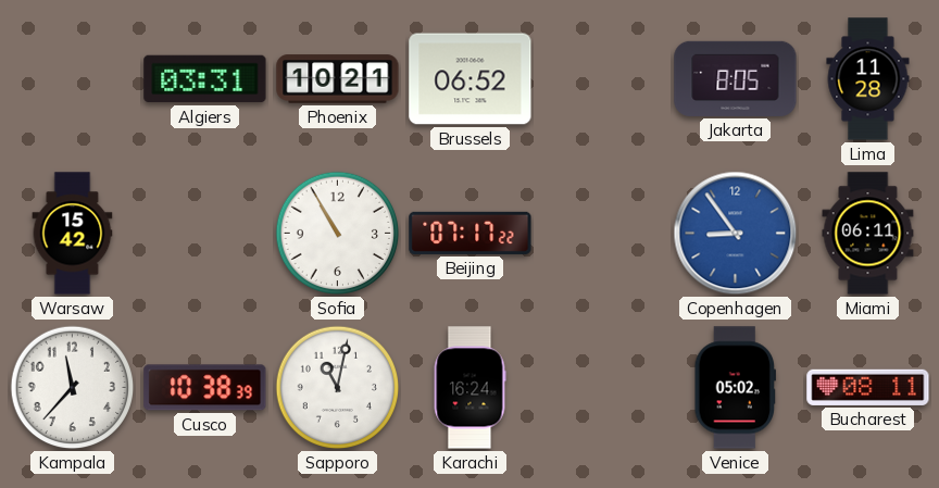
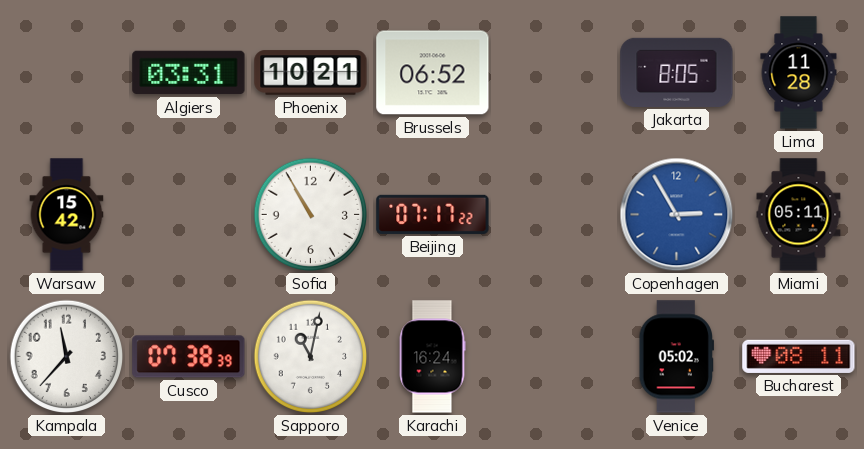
Copenhagen: 8:54 -> 2:55
Miami: 06:11 -> 05:11
Cusco: 10:38 -> 07:38
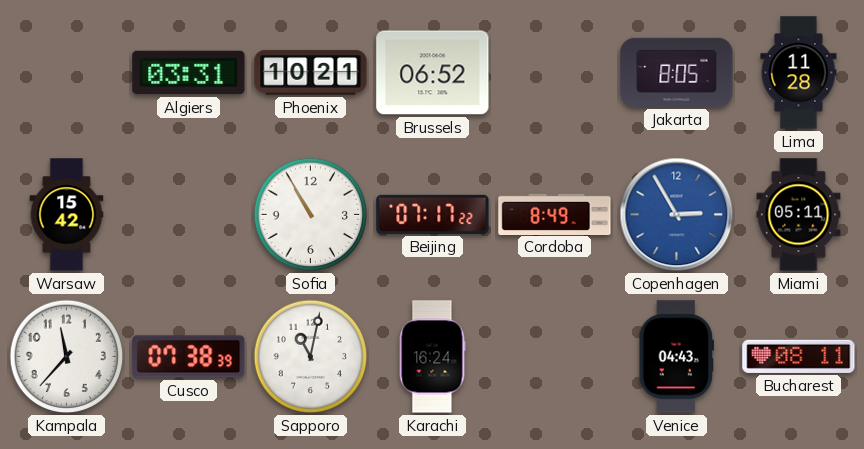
Cordoba: none -> 8:49
Venice: 05:02 -> 04:43
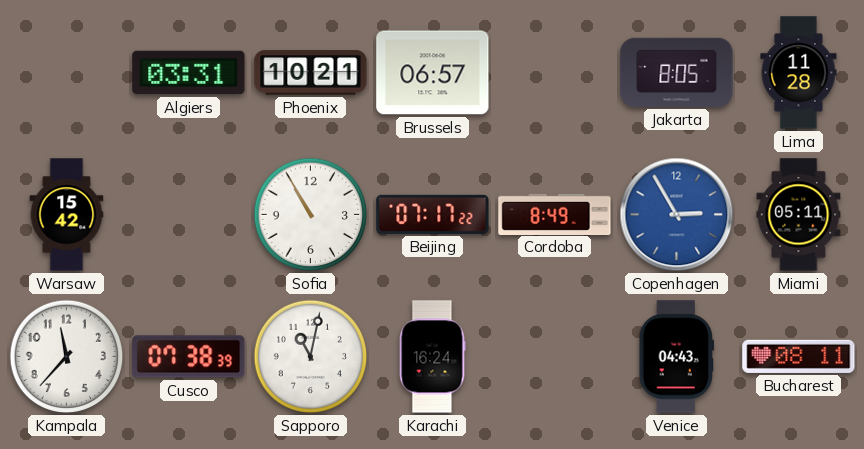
Brussels: 06:52 -> 06:57
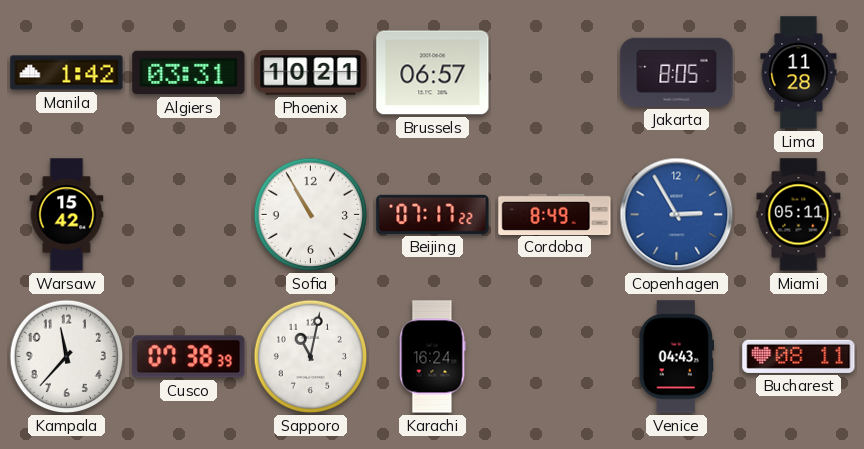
Manila: none -> 1:42
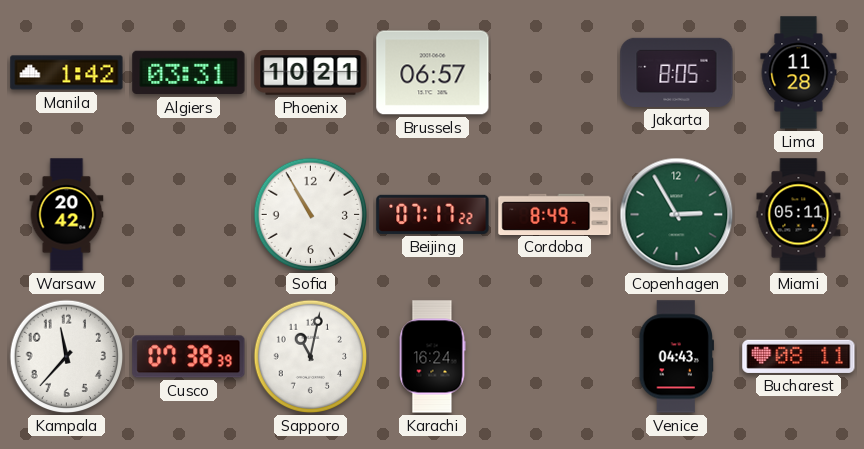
Warsaw: 15:42 -> 20:42
Copenhagen dial: blue -> green
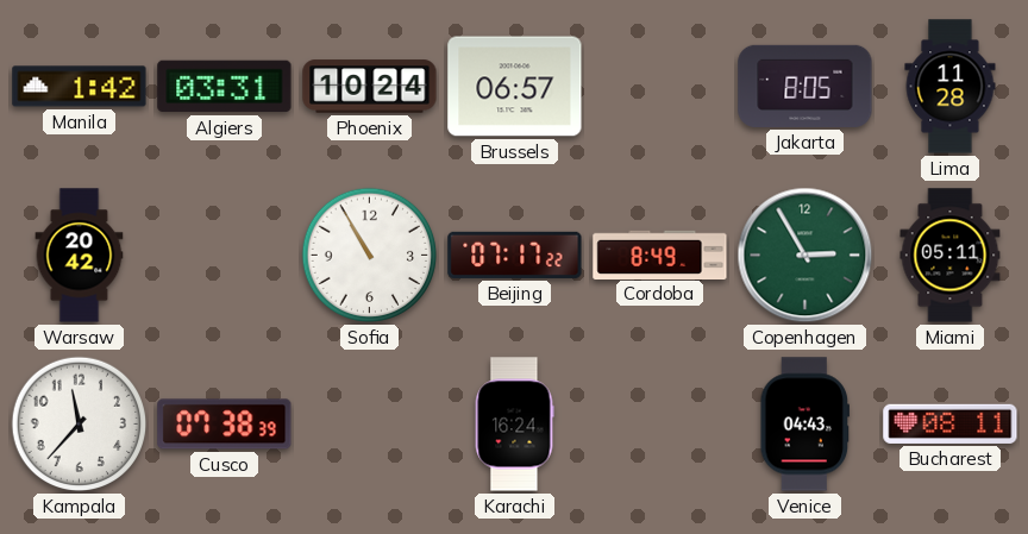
Phoenix: 10:21 -> 10:24
Sapporo: 11:02 -> none
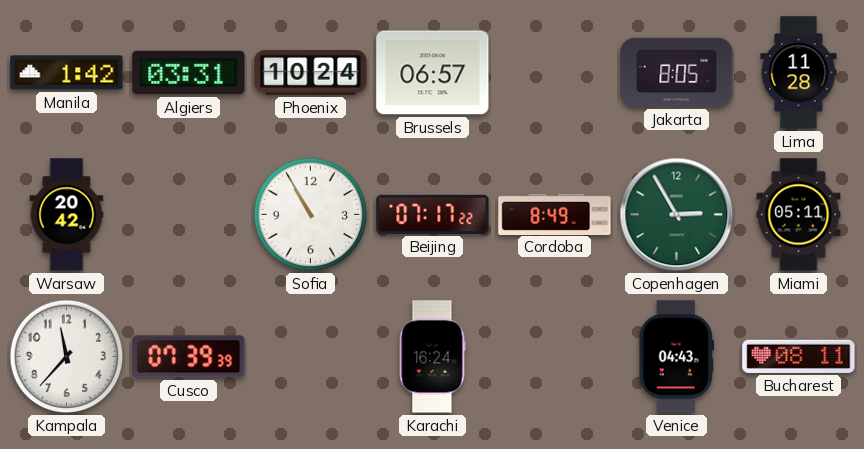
Cusco: 07:38 -> 07:39
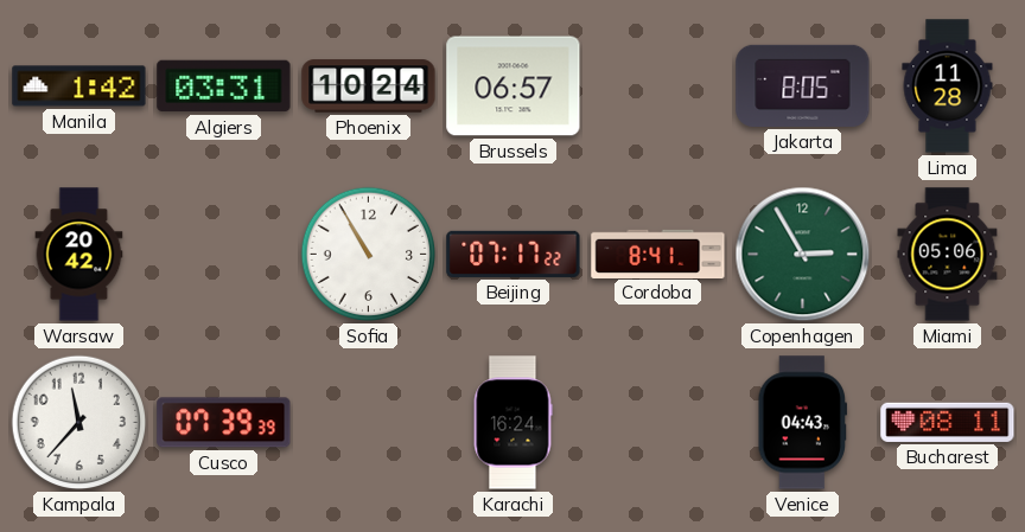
Cordoba: 8:49 -> 8:41
Miami: 05:11 -> 05:06
